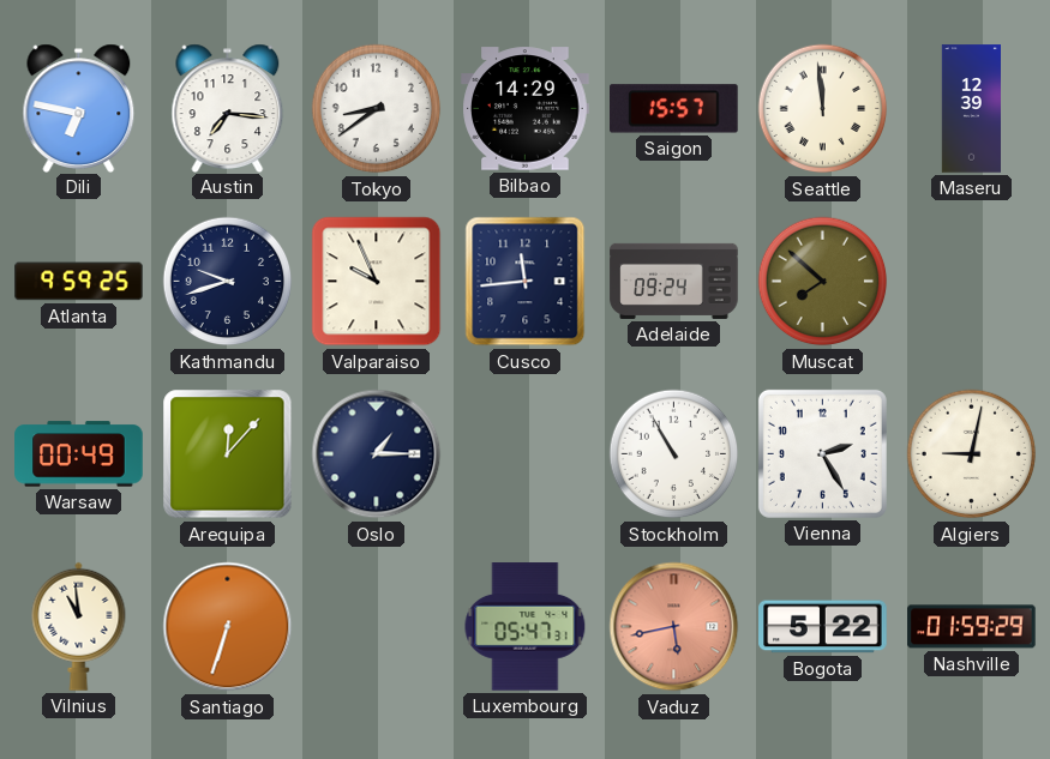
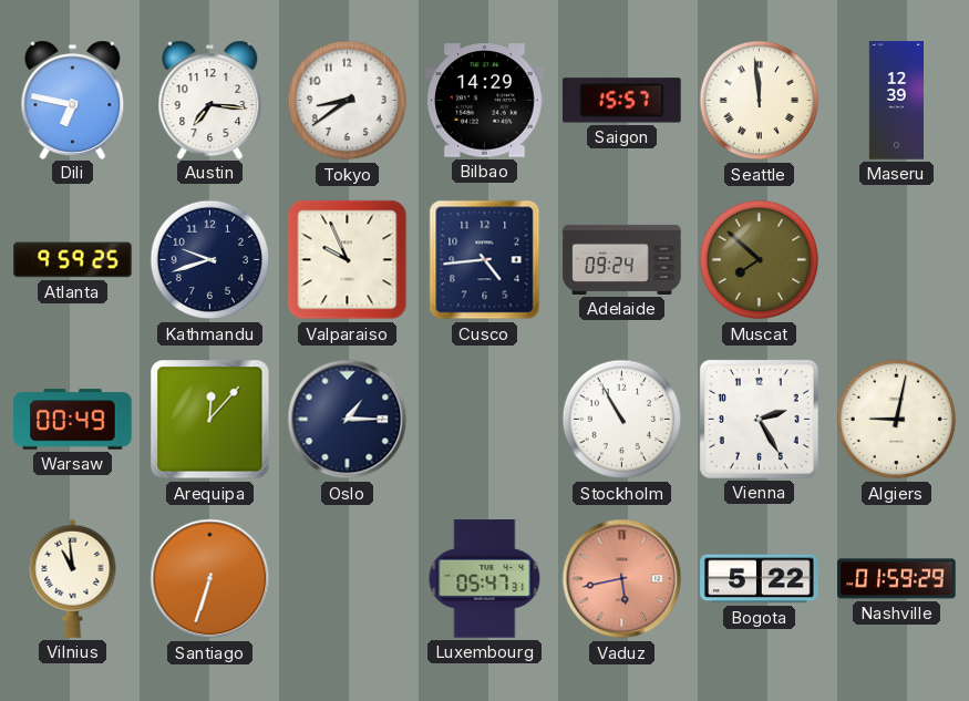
Cusco: 11:44 -> 4:44
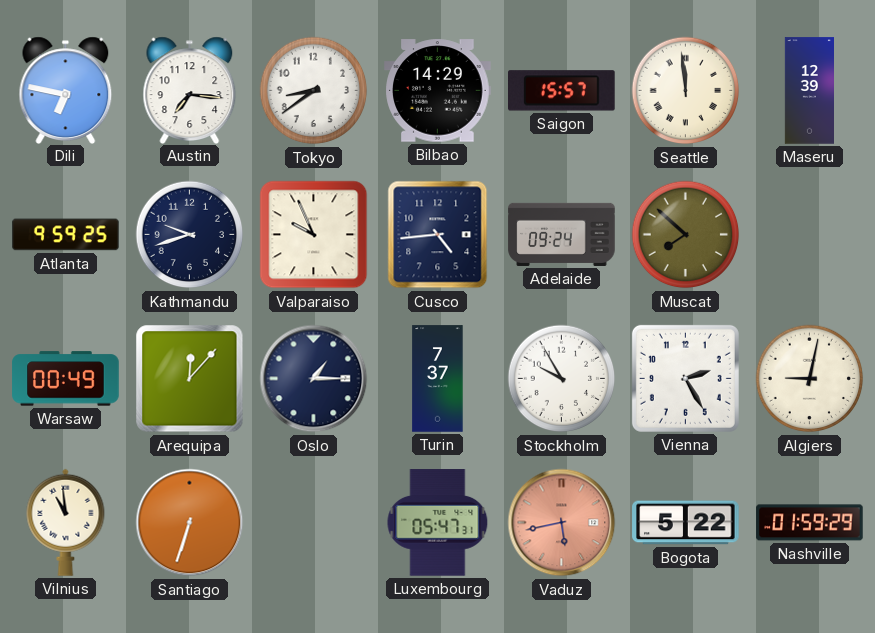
Turin: none -> 7:37
Stockholm: 10:55 -> 9:55
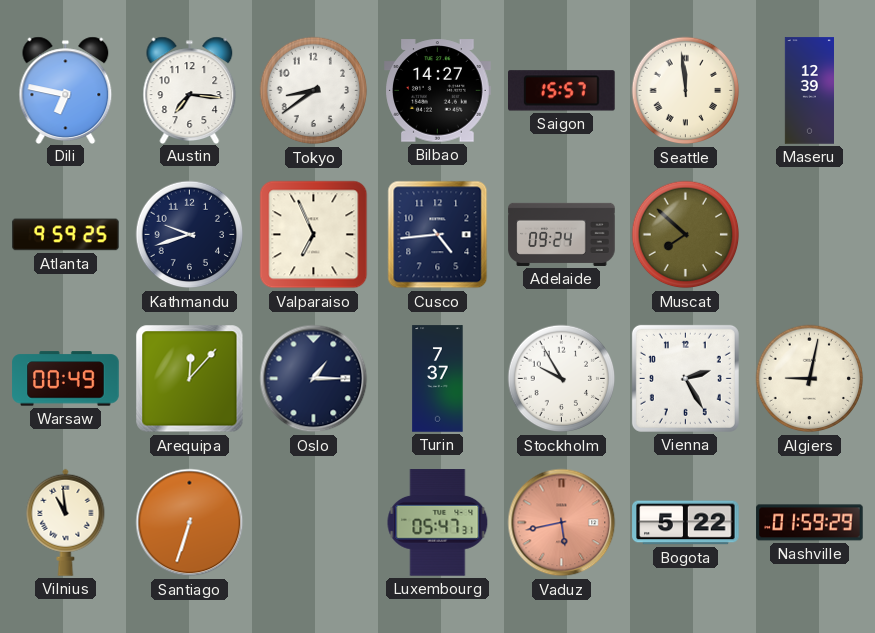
Bilbao: 14:29 -> 14:27
Valparaiso: 9:56 -> 6:56
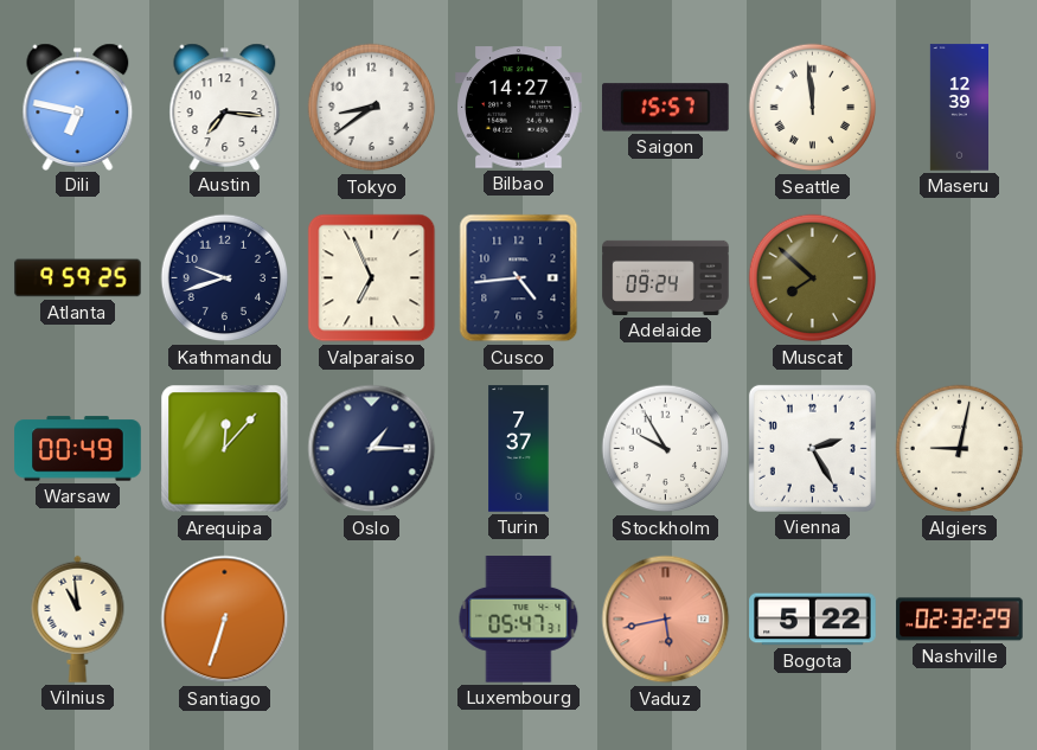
Nashville: 01:59 -> 02:32
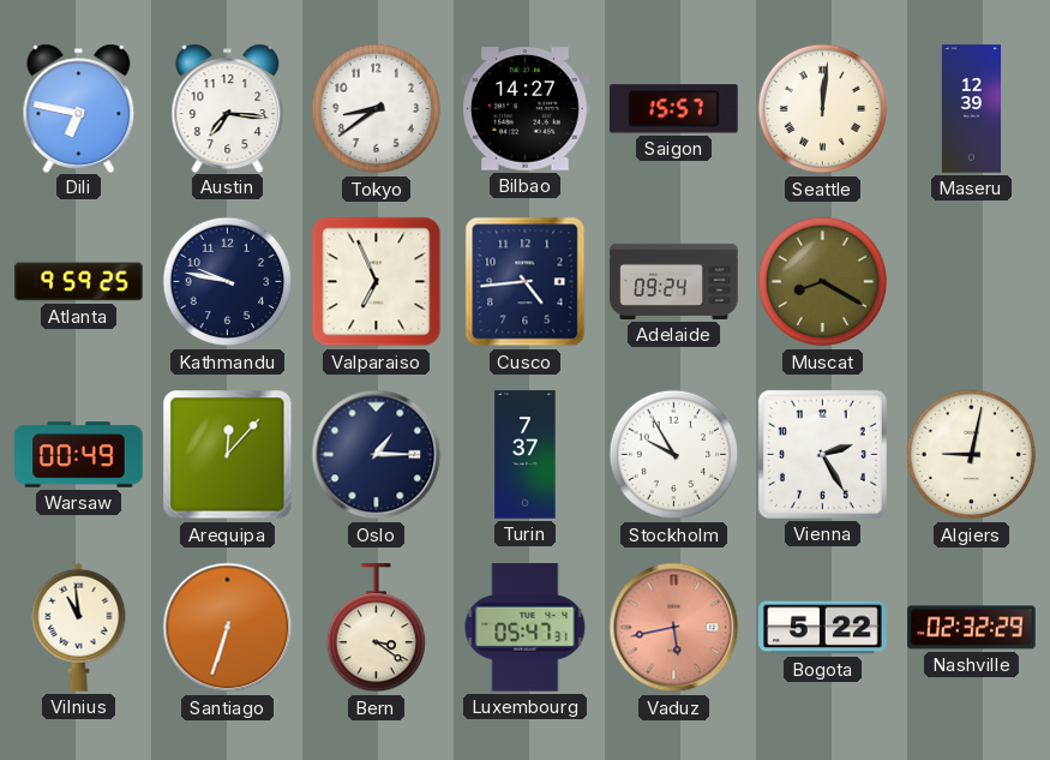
Seattle: 11:59 -> 12:01
Kathmandu: 9:42 -> 9:47
Muscat: 7:52 -> 8:20
Bern: none -> 3:21
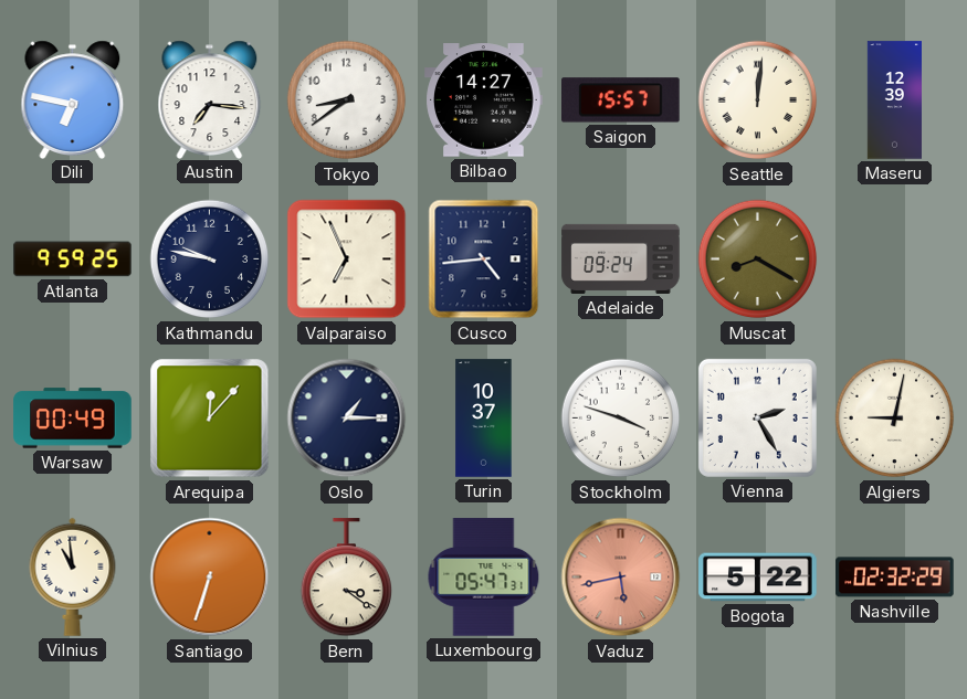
Turin: 7:37 -> 10:37
Stockholm: 9:55 -> 3:48
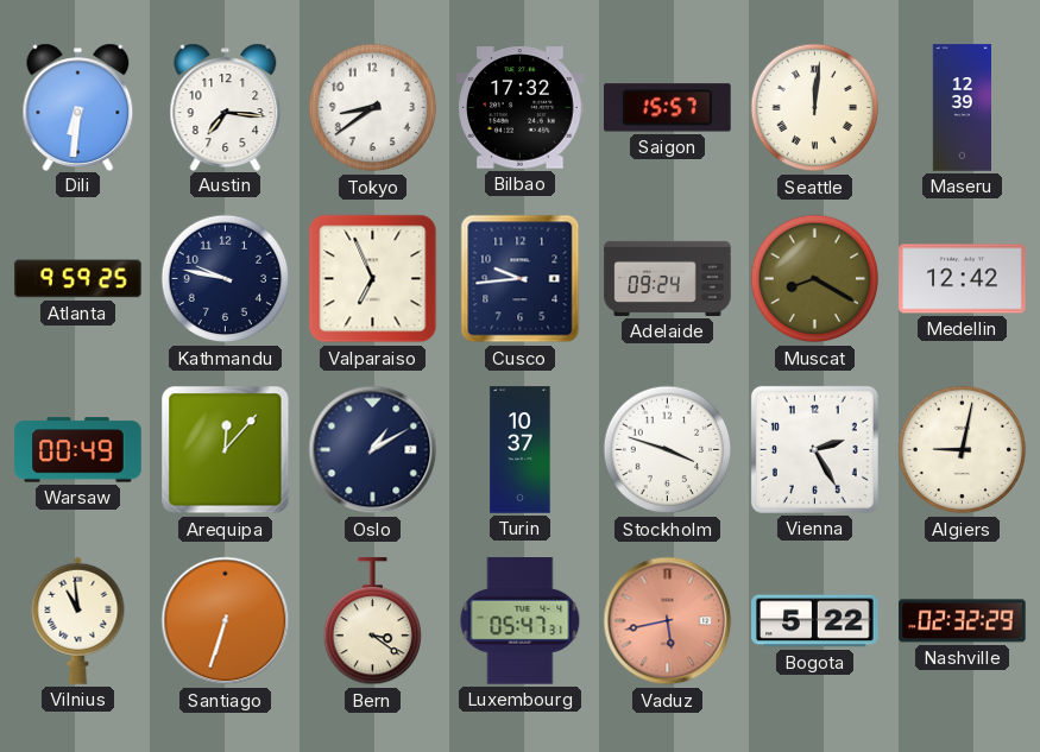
Dili: 6:47 -> 6:31
Bilbao: 14:27 -> 17:32
Cusco: 4:44 -> 9:44
Medellin: none -> 12:42
Oslo: 1:15 -> 1:10
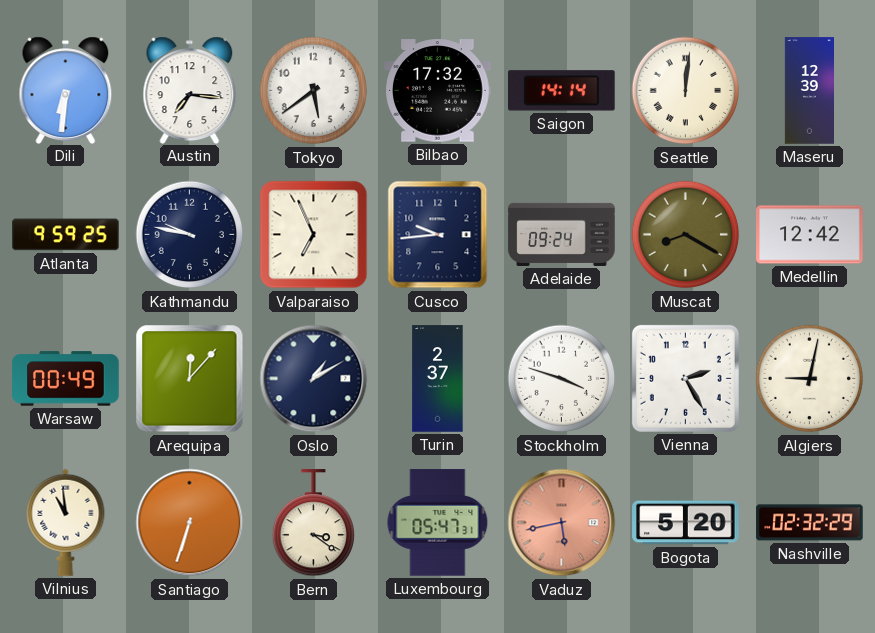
Tokyo: 8:39 -> 5:39
Saigon: 15:57 -> 14:14
Turin: 10:37 -> 2:37
Bogota: 5:22 -> 5:20
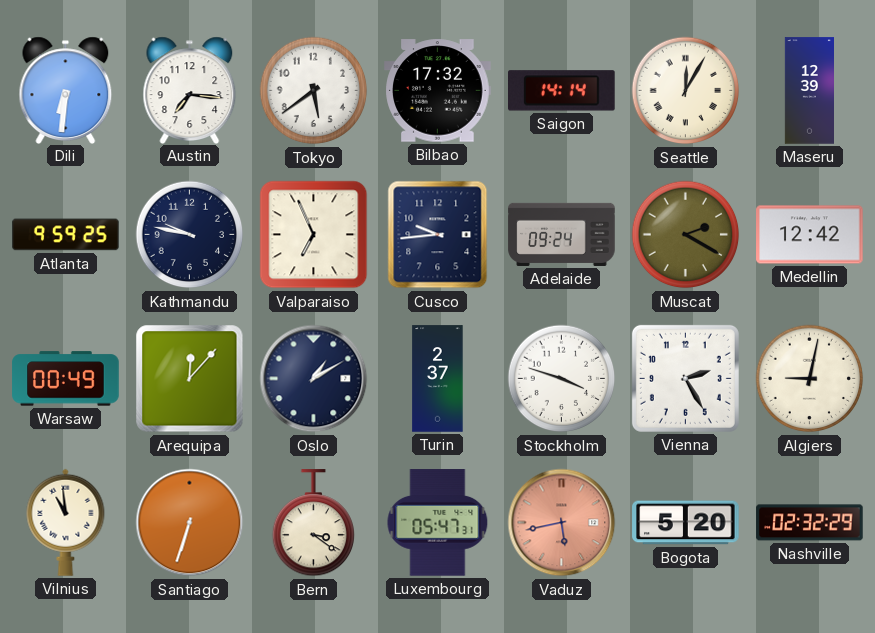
Seattle: 12:01 -> 12:05
Muscat: 8:20 -> 2:20
